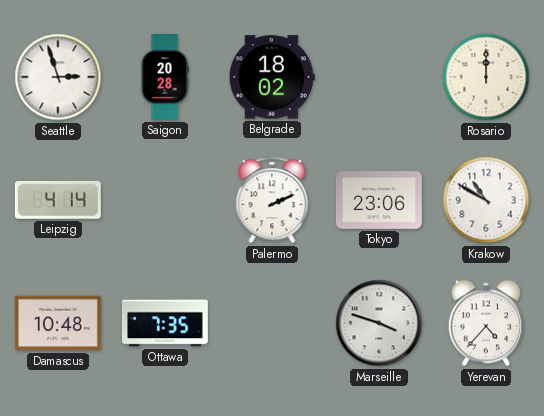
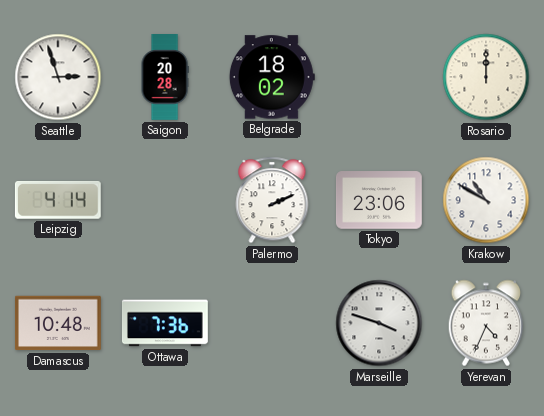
Ottawa: 7:35 -> 7:36
Yerevan: 4:37 -> 4:34
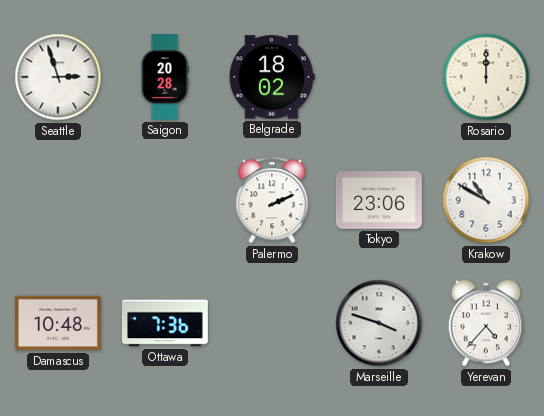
Leipzig: 4:14 -> none
Yerevan: 4:34 -> 4:37
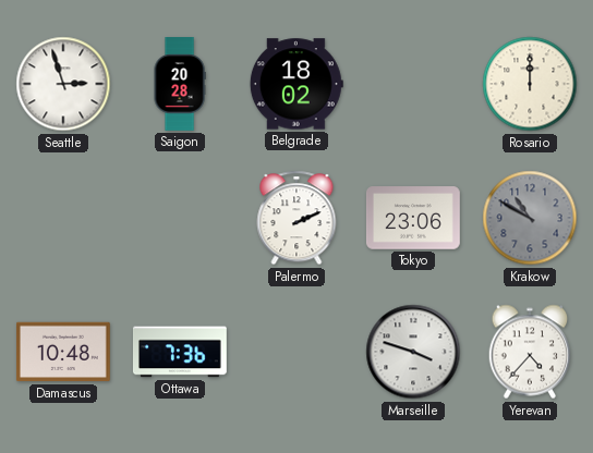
Krakow dial: white -> grey
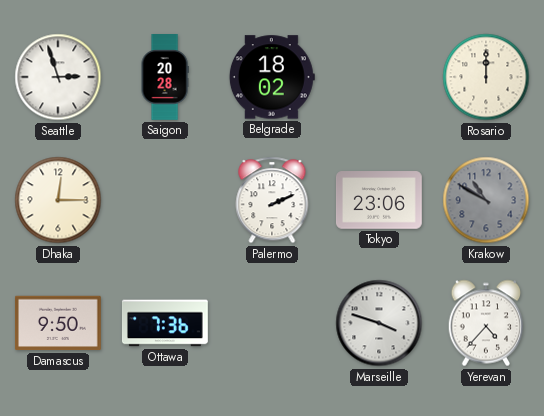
Dhaka: none -> 12:15
Damascus: 10:48 -> 9:50
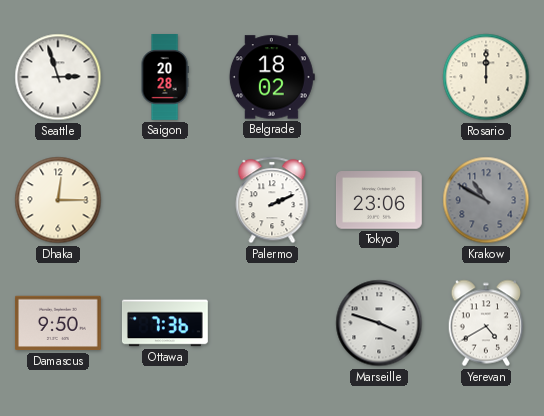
Yerevan: 4:37 -> 4:40
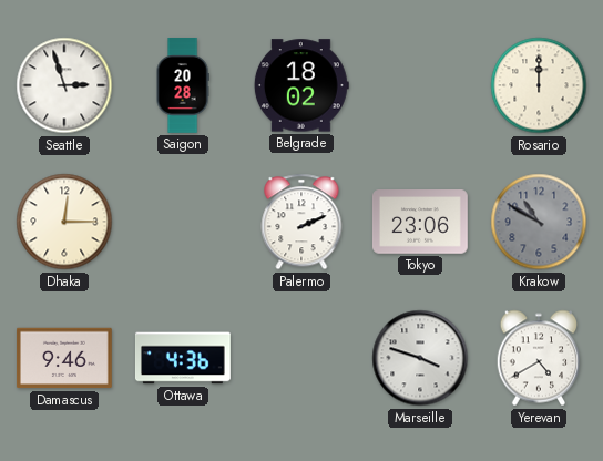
Damascus: 9:50 -> 9:46
Ottawa: 7:36 -> 4:36
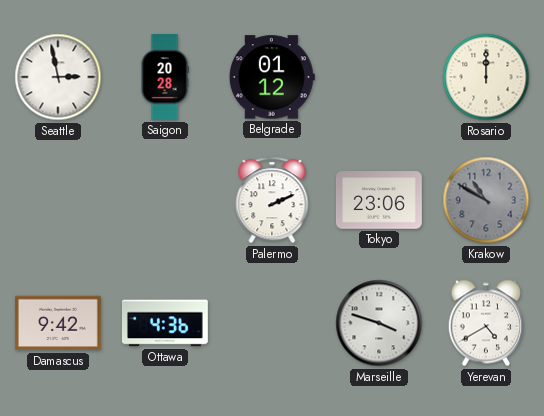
Seattle: 2:57 -> 2:58
Belgrade: 18:02 -> 01:12
Dhaka: 12:15 -> none
Damascus: 9:46 -> 9:42
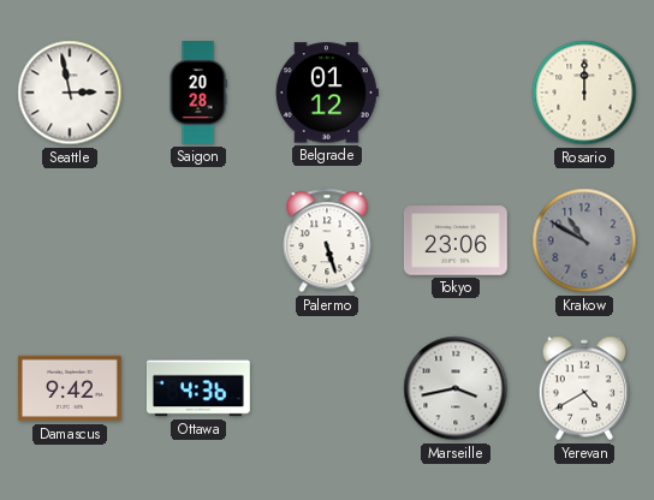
Palermo: 2:11 -> 5:27
Marseille: 3:48 -> 3:43
